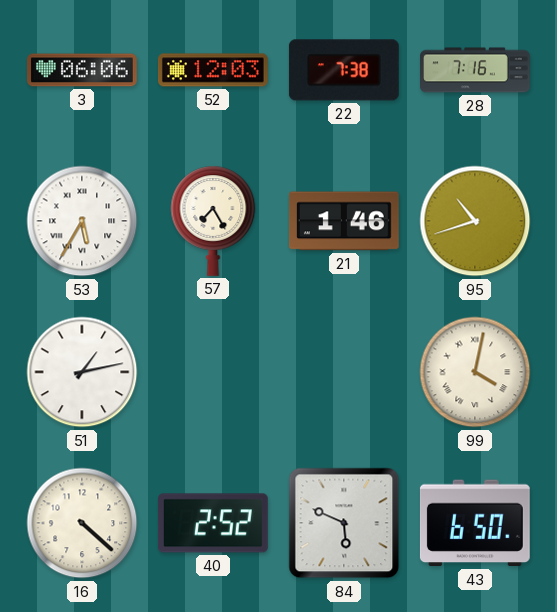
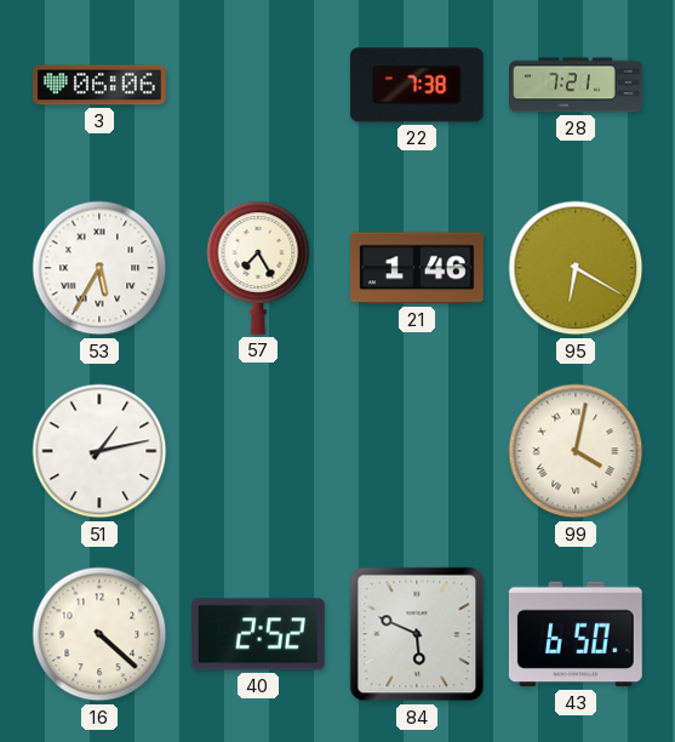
52: 12:03 -> none
28: 7:16 -> 7:21
95: 10:42 -> 6:20
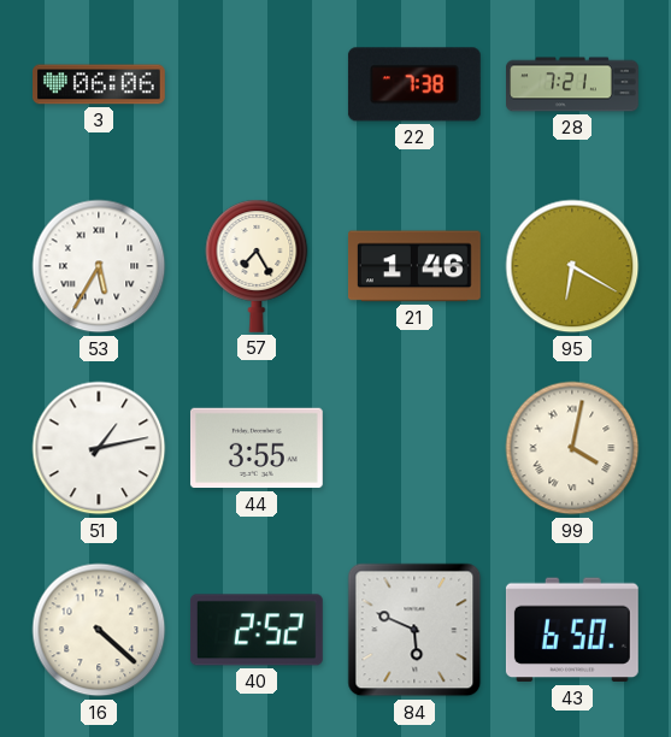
44: none -> 3:55
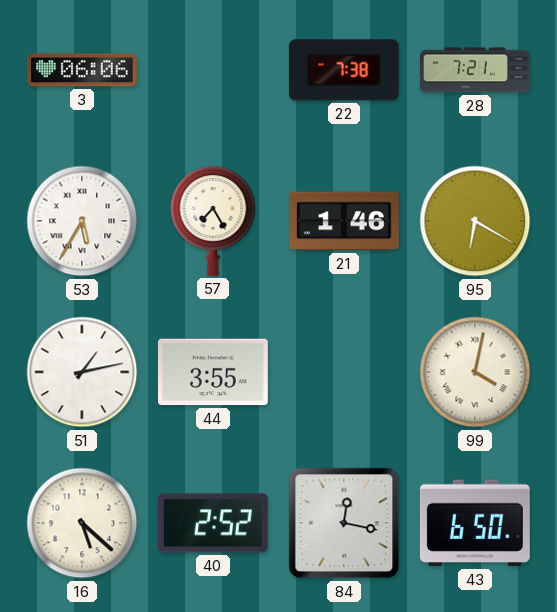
16: 4:22 -> 5:22
84: 5:49 -> 12:17
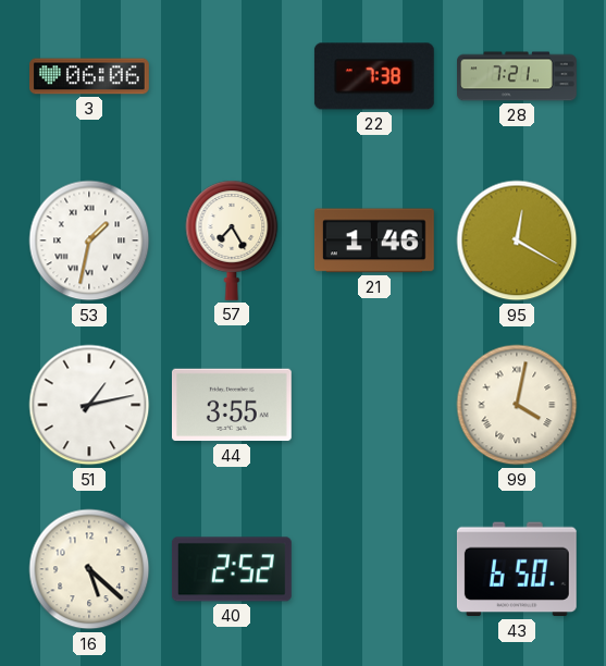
53: 5:35 -> 1:32
95: 6:20 -> 12:20
84: 12:17 -> none
